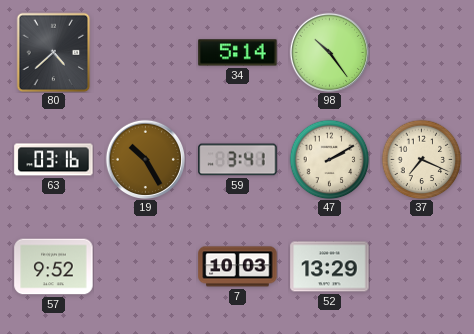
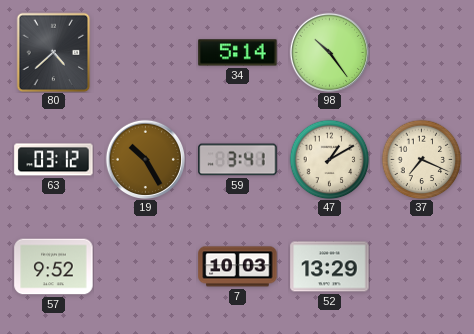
63: 03:16 -> 03:12
47: 2:10 -> 1:10
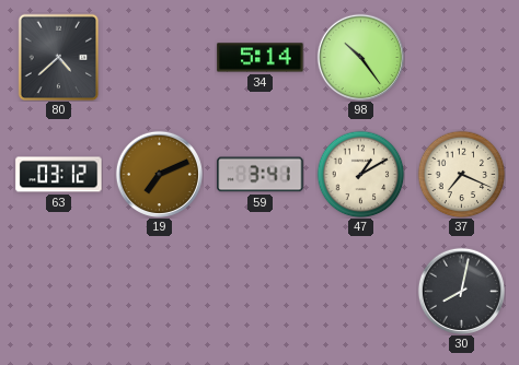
19: 10:25 -> 7:11
57: 9:52 -> none
7: 10:03 -> none
52: 13:29 -> none
30: none -> 8:02
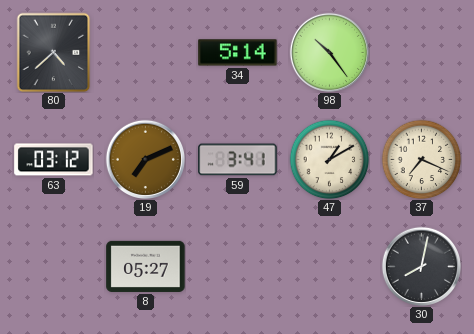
8: none -> 05:27
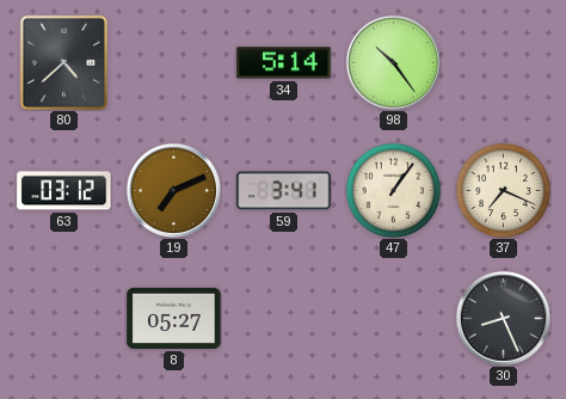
47: 1:10 -> 1:06
30: 8:02 -> 8:26
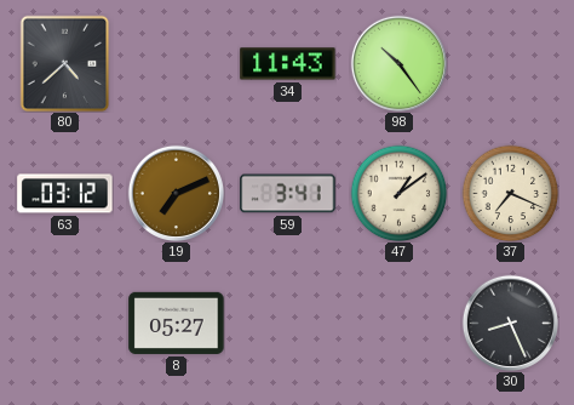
34: 5:14 -> 11:43
47: 1:06 -> 1:09
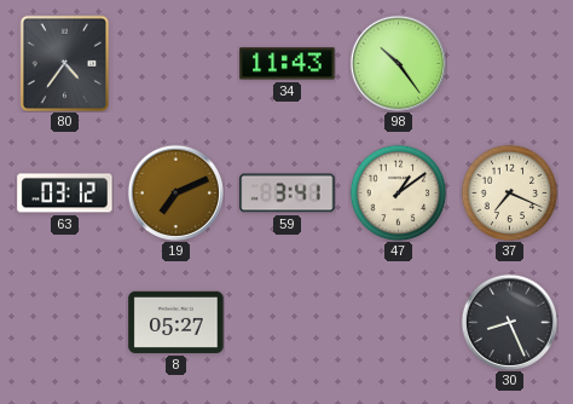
80: 4:38 -> 4:36
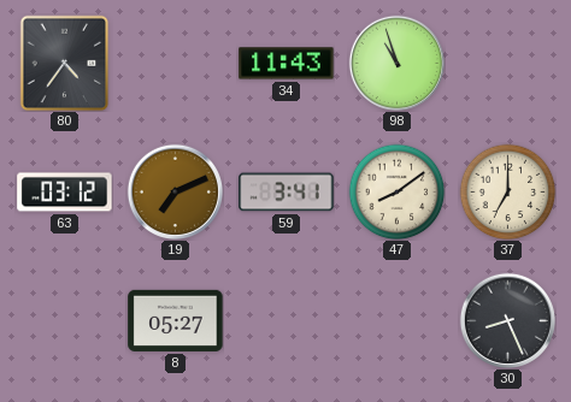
98: 10:24 -> 10:57
47: 1:09 -> 8:09
37: 7:19 -> 7:00
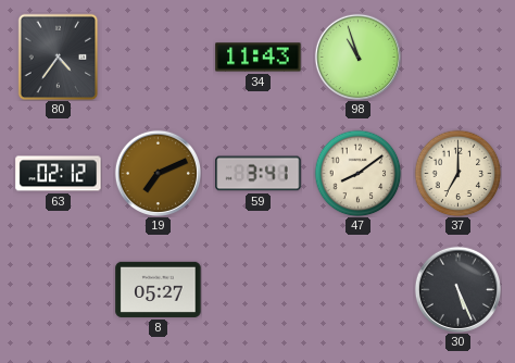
63: 03:12 -> 02:12
30: 8:26 -> 5:26
